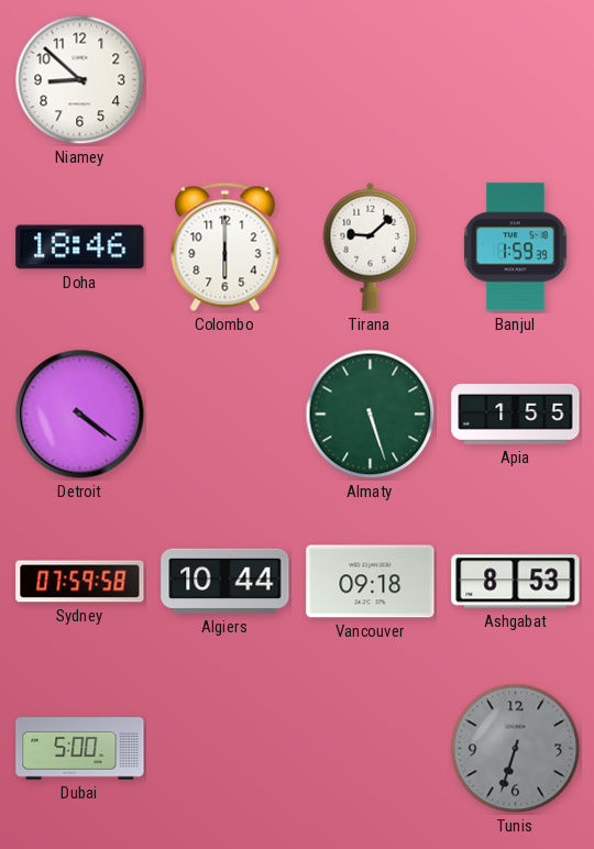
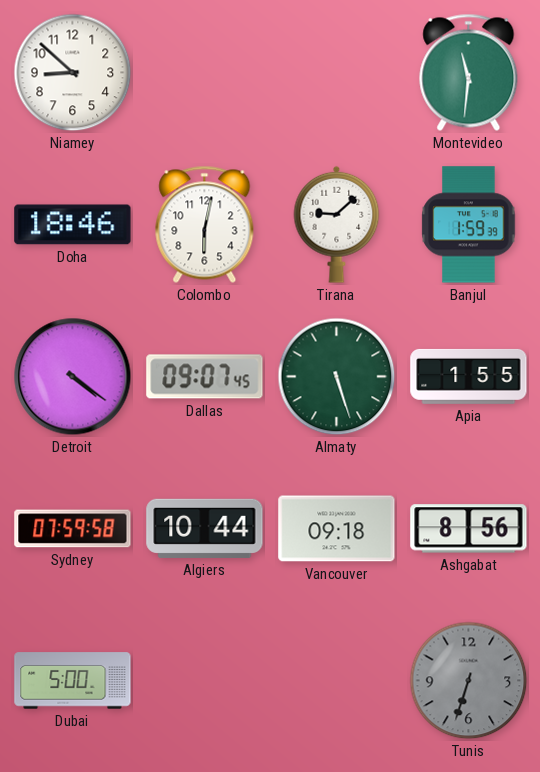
Montevideo: none -> 11:31
Colombo: 6:00 -> 6:02
Dallas: none -> 09:07
Ashgabat: 8:53 -> 8:56
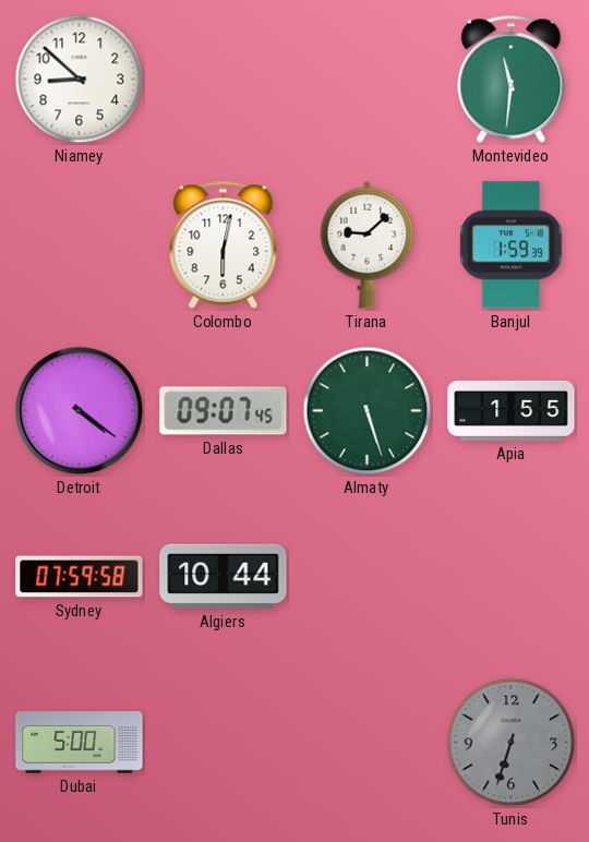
Doha: 18:46 -> none
Vancouver: 09:18 -> none
Ashgabat: 8:56 -> none
